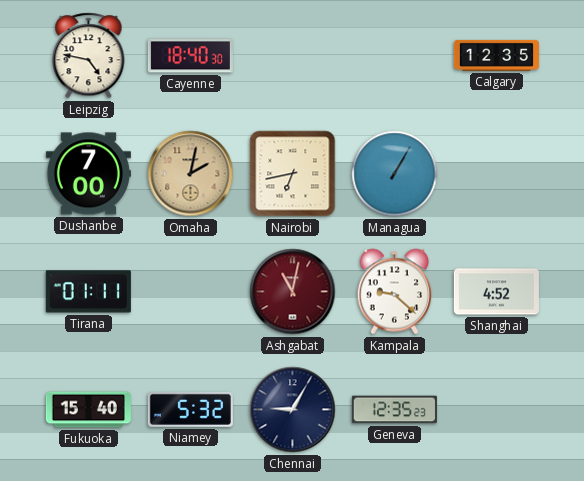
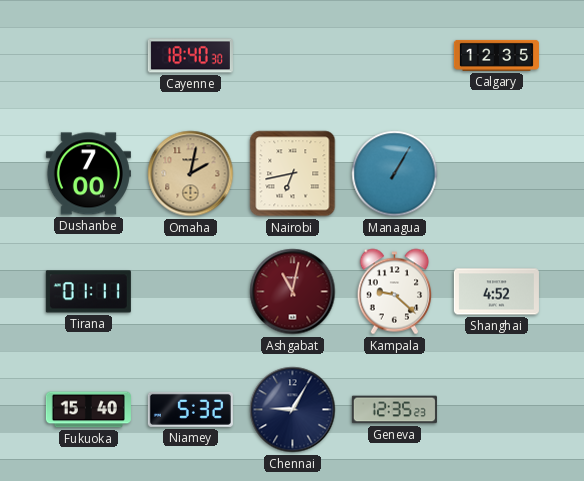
Leipzig: 4:47 -> none
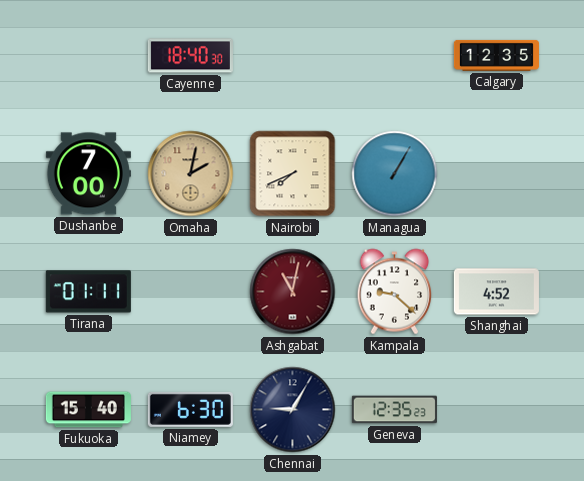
Nairobi: 6:43 -> 7:41
Niamey: 5:32 -> 6:30
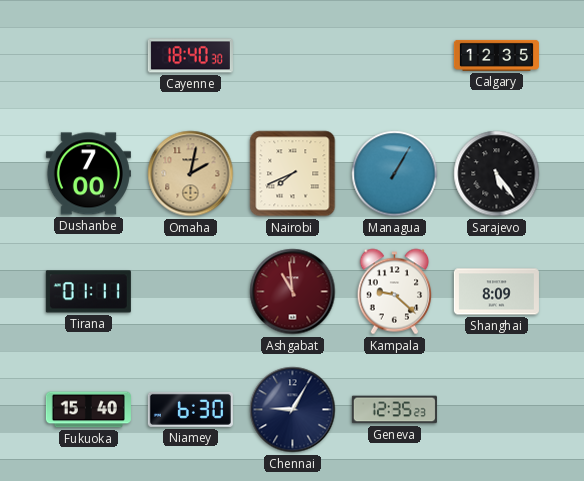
Sarajevo: none -> 5:24
Ashgabat: 11:02 -> 10:59
Shanghai: 4:52 -> 8:09
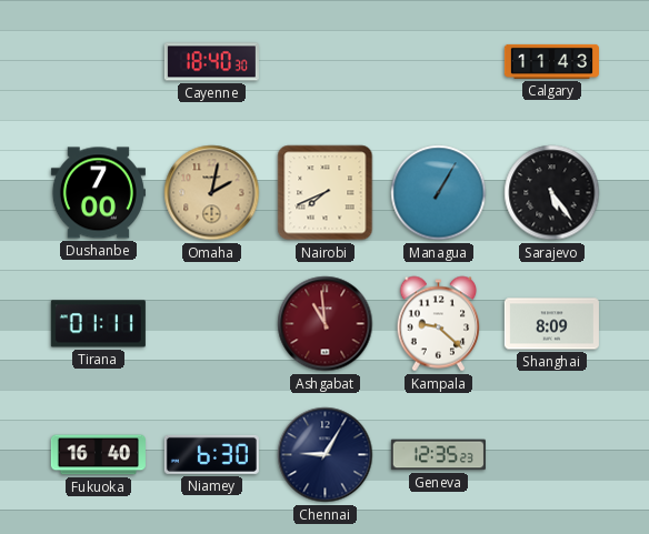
Calgary: 12:35 -> 11:43
Fukuoka: 15:40 -> 16:40
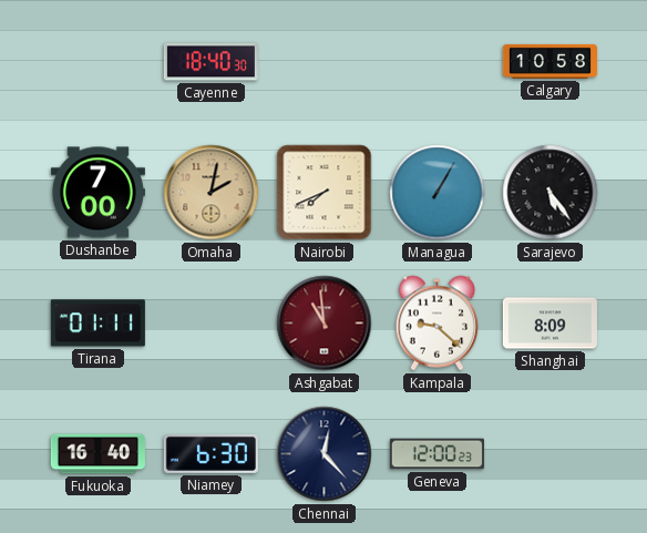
Calgary: 11:43 -> 10:58
Chennai: 9:05 -> 12:23
Geneva: 12:35 -> 12:00
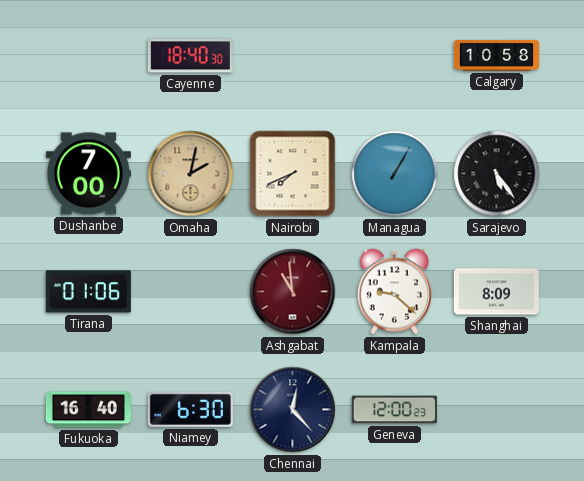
Tirana: 01:11 -> 01:06
